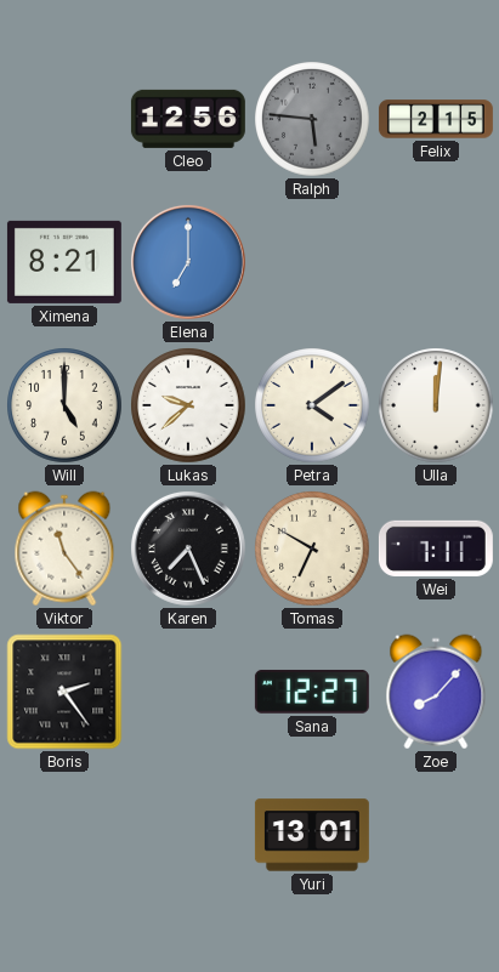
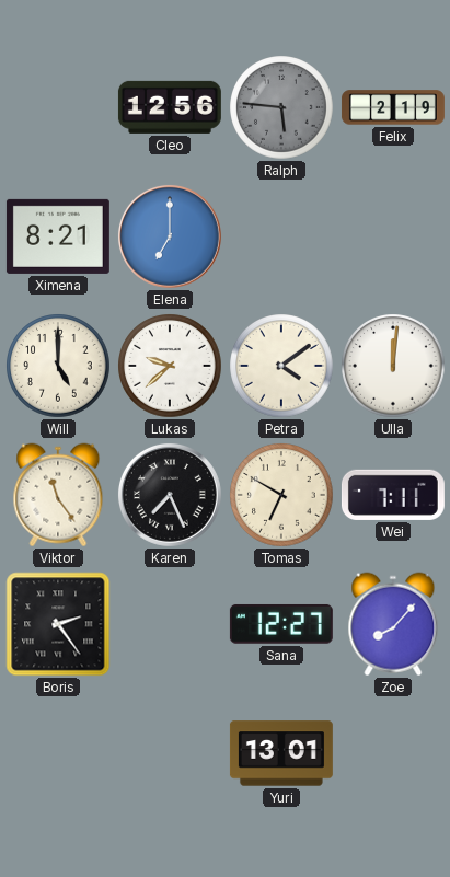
Felix: 2:15 -> 2:19
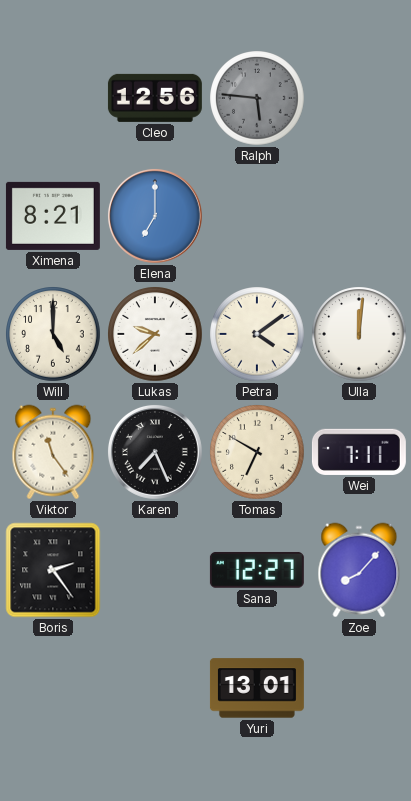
Felix: 2:19 -> none
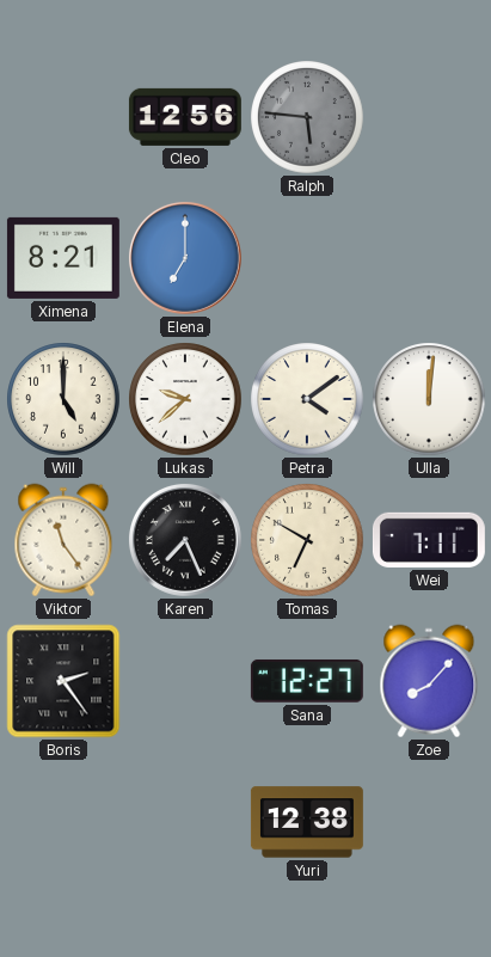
Yuri: 13:01 -> 12:38
